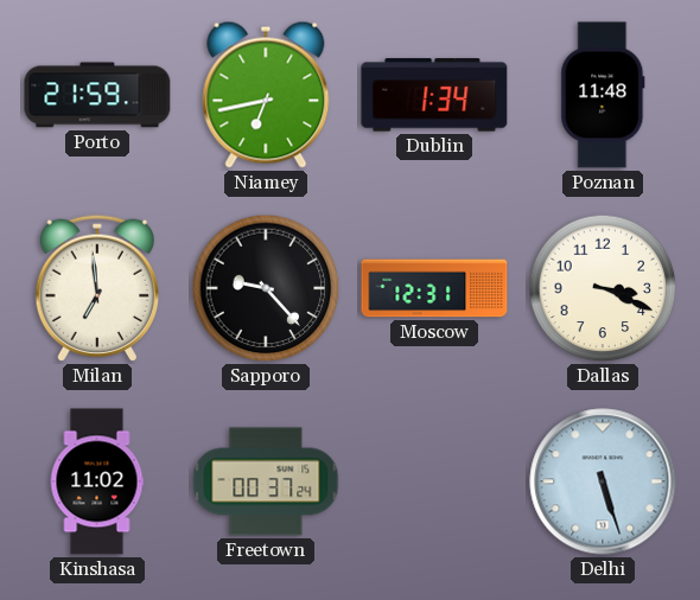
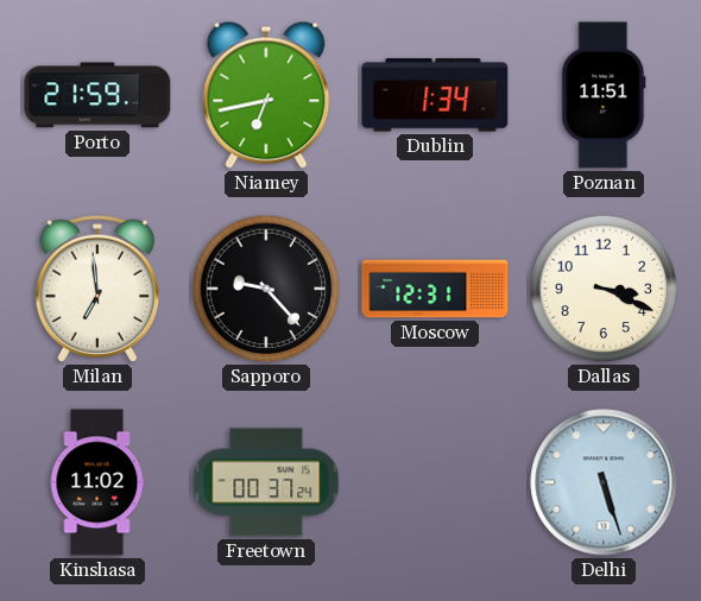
Poznan: 11:48 -> 11:51
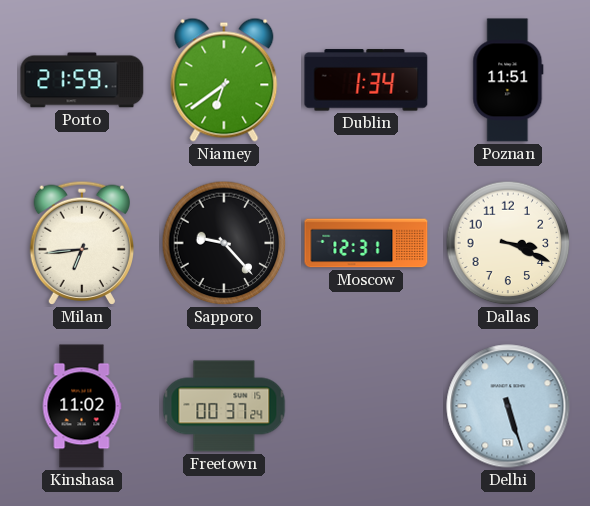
Niamey: 6:43 -> 6:39
Milan: 6:59 -> 6:44
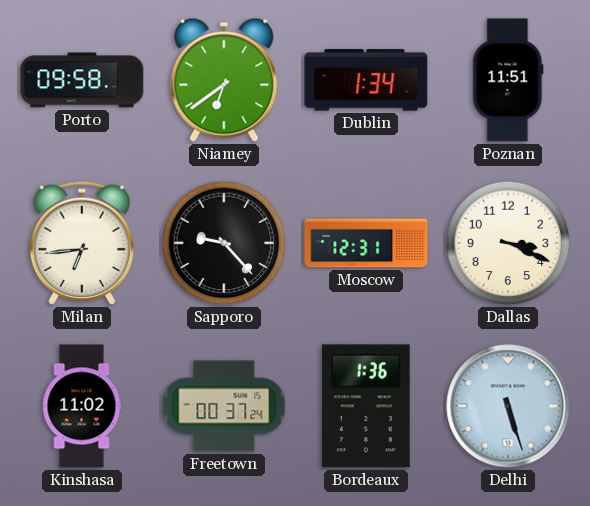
Porto: 21:59 -> 09:58
Bordeaux: none -> 1:36
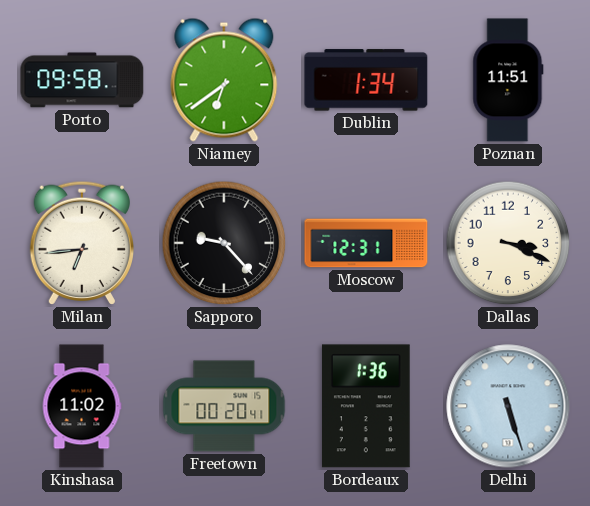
Freetown: 00:37 -> 00:20
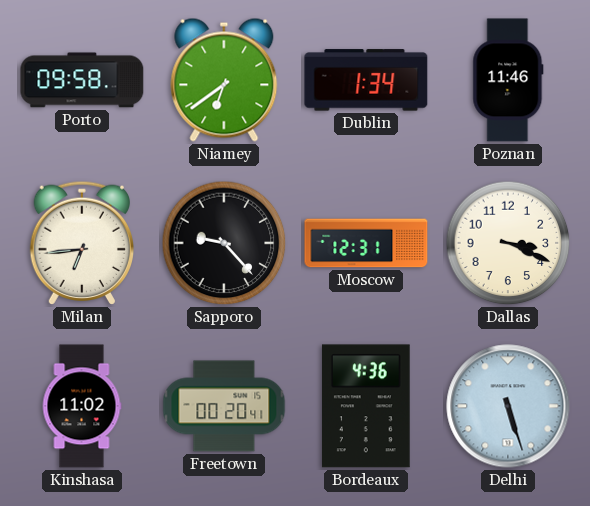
Poznan: 11:51 -> 11:46
Bordeaux: 1:36 -> 4:36
